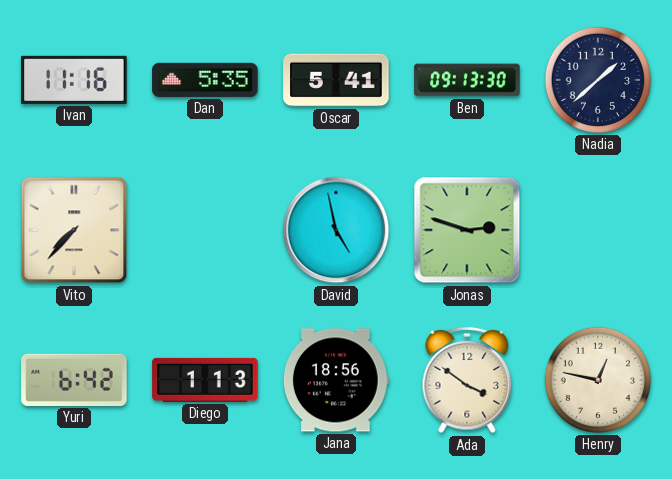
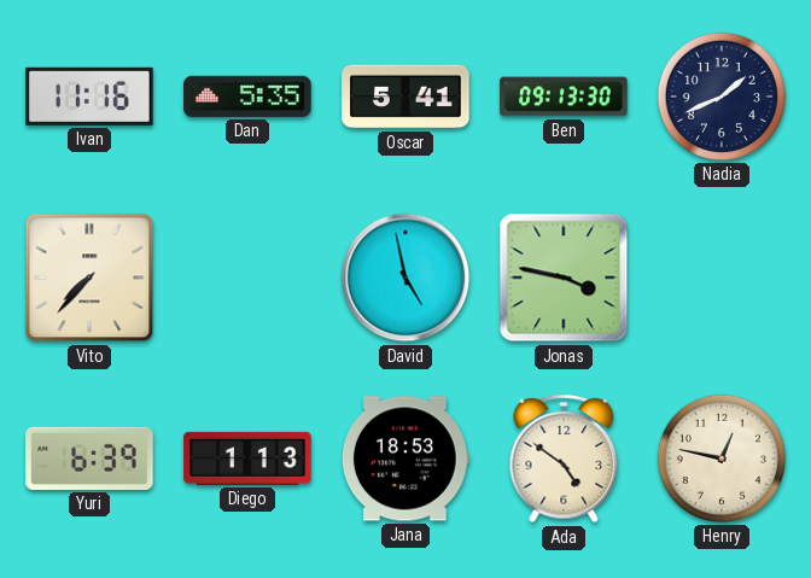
Nadia: 1:38 -> 1:41
Jonas: 2:48 -> 3:47
Yuri: 6:42 -> 6:39
Jana: 18:56 -> 18:53
Ada: 3:51 -> 4:51
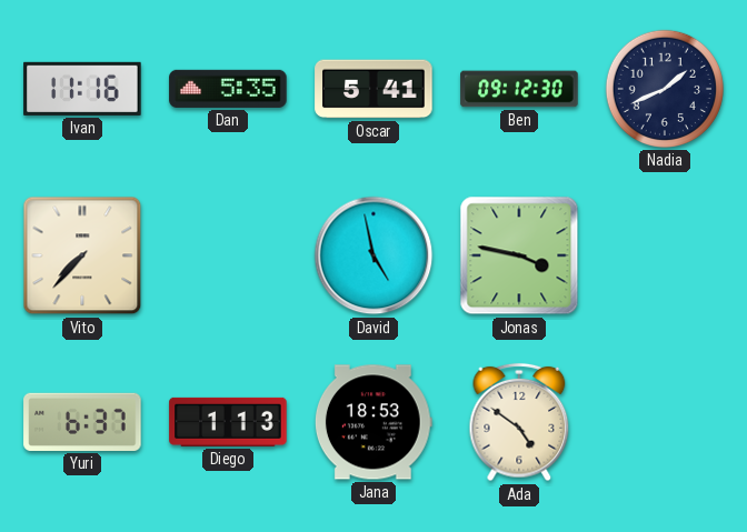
Ben: 09:13 -> 09:12
Yuri: 6:39 -> 6:37
Henry: 12:47 -> none
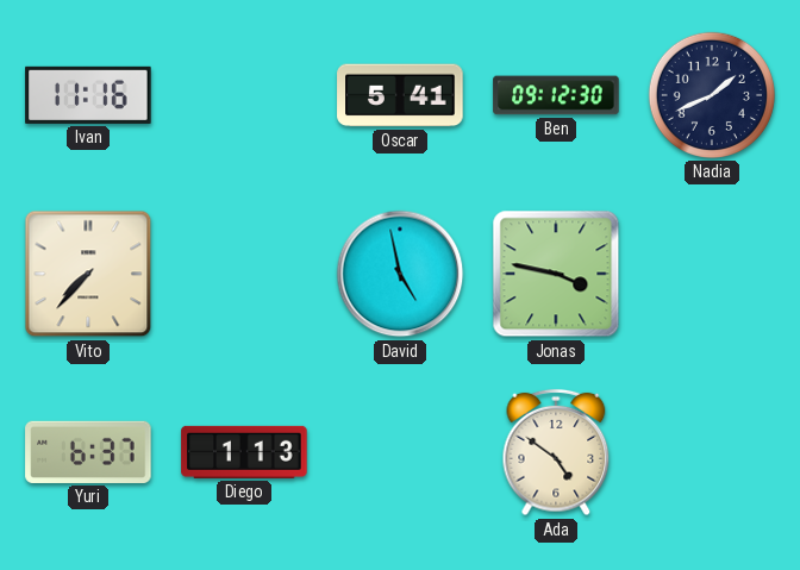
Dan: 5:35 -> none
Jana: 18:53 -> none
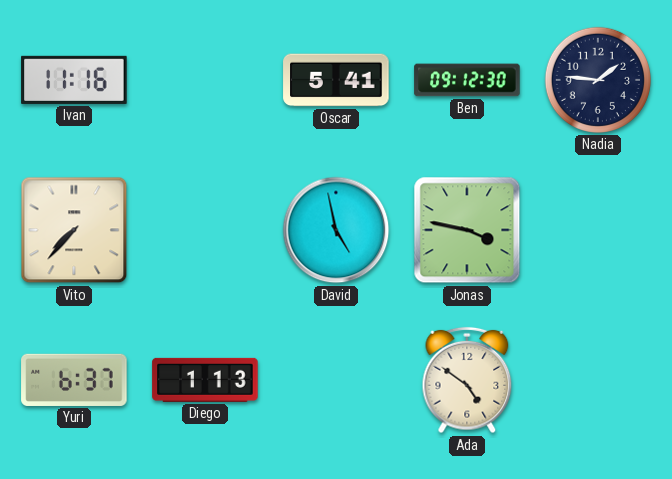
Nadia: 1:41 -> 1:46
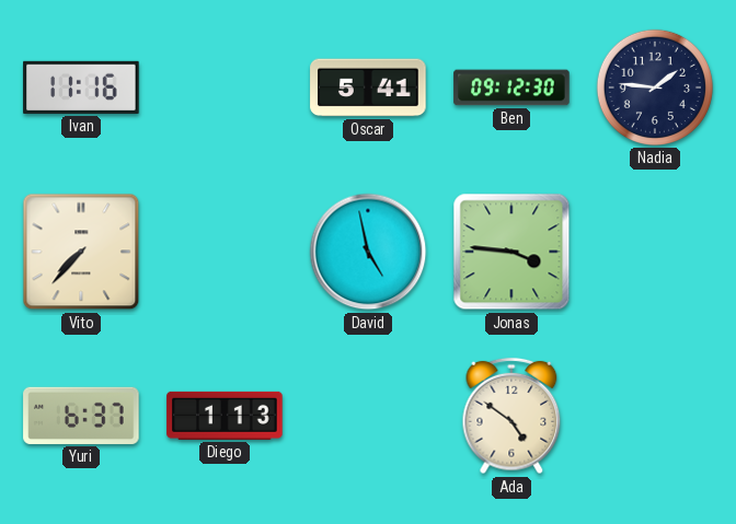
Jonas: 3:47 -> 3:46
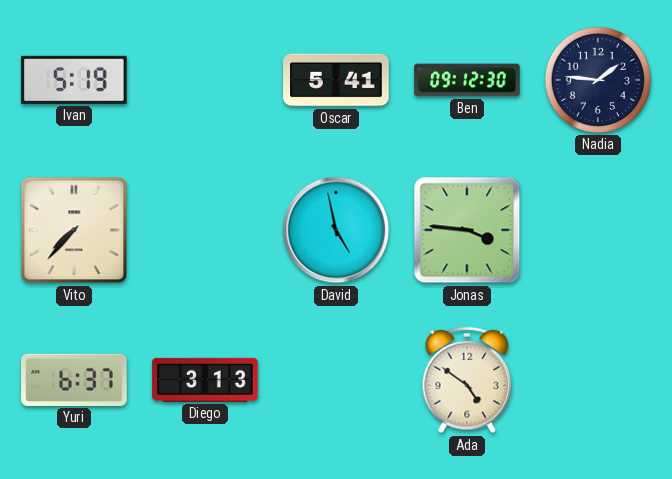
Ivan: 11:16 -> 5:19
Diego: 1:13 -> 3:13
